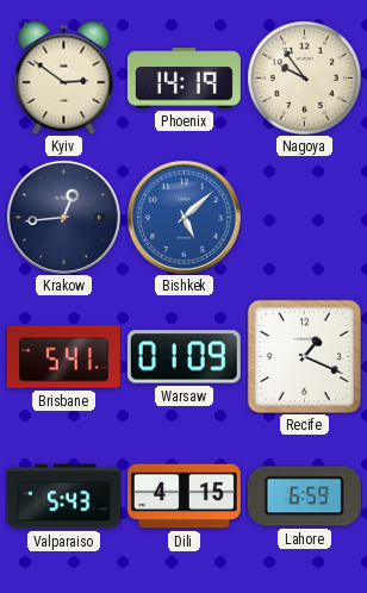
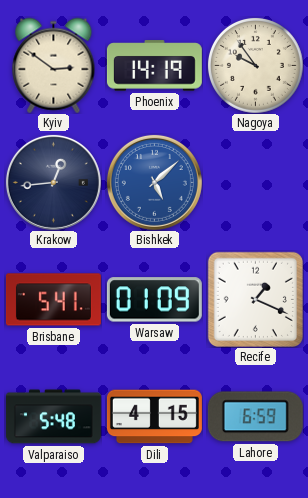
Valparaiso: 5:43 -> 5:48
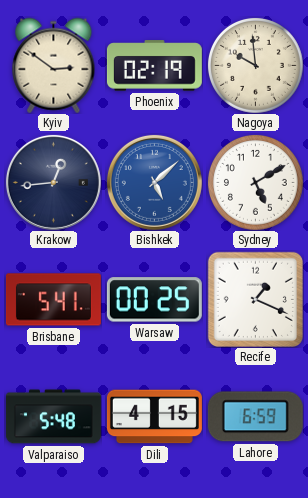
Phoenix: 14:19 -> 02:19
Nagoya: 9:54 -> 9:59
Sydney: none -> 5:10
Warsaw: 01:09 -> 00:25
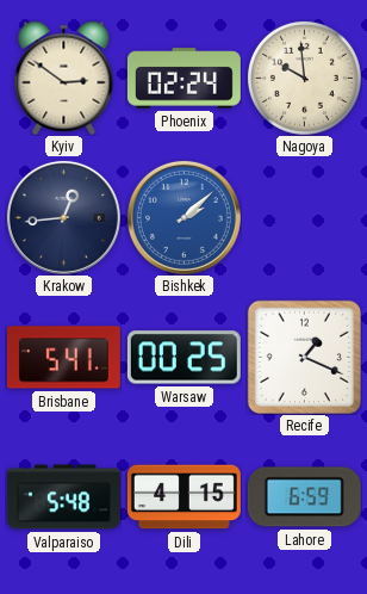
Phoenix: 02:19 -> 02:24
Bishkek: 5:08 -> 2:08
Sydney: 5:10 -> none
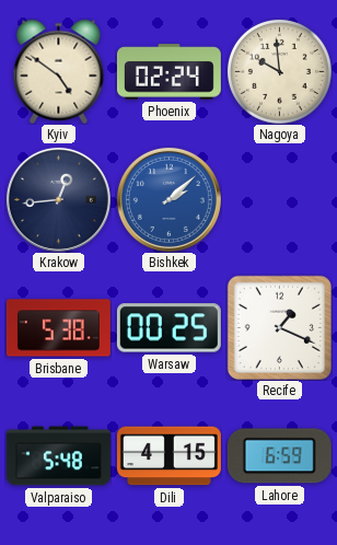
Kyiv: 2:51 -> 4:51
Brisbane: 5:41 -> 5:38
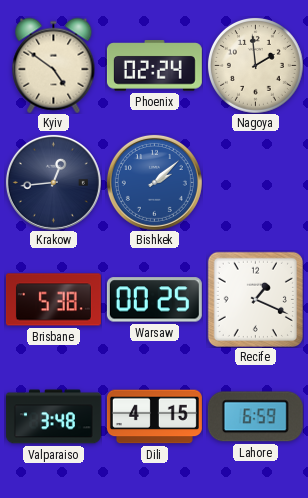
Nagoya: 9:59 -> 1:59
Valparaiso: 5:48 -> 3:48
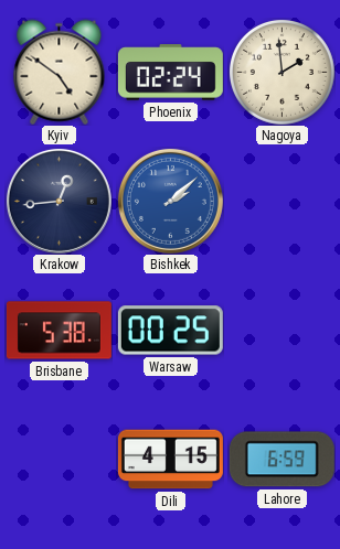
Recife: 1:19 -> none
Valparaiso: 3:48 -> none
